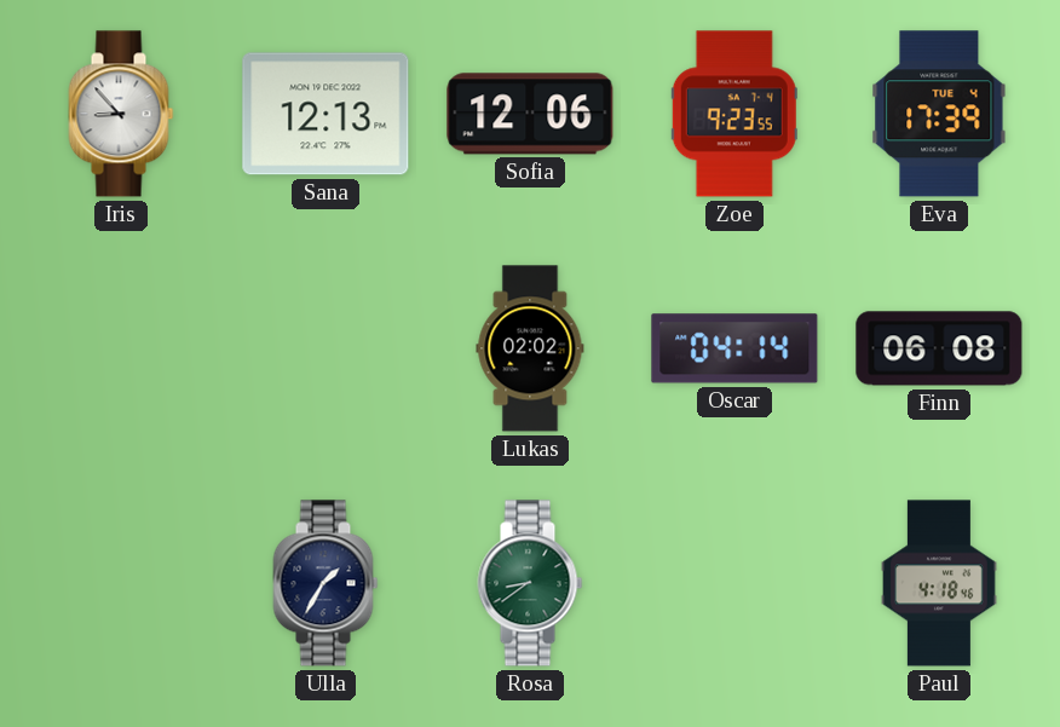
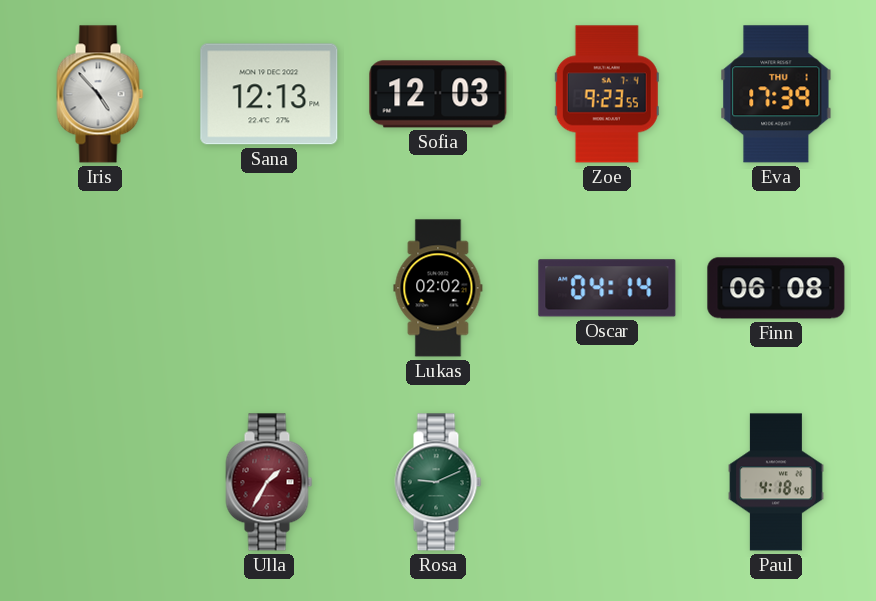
Iris: 8:53 -> 4:53
Sofia: 12:06 -> 12:03
Eva date: TUE 4 -> THU 1
Ulla dial: navy -> burgundy
Rosa: 8:39 -> 9:11
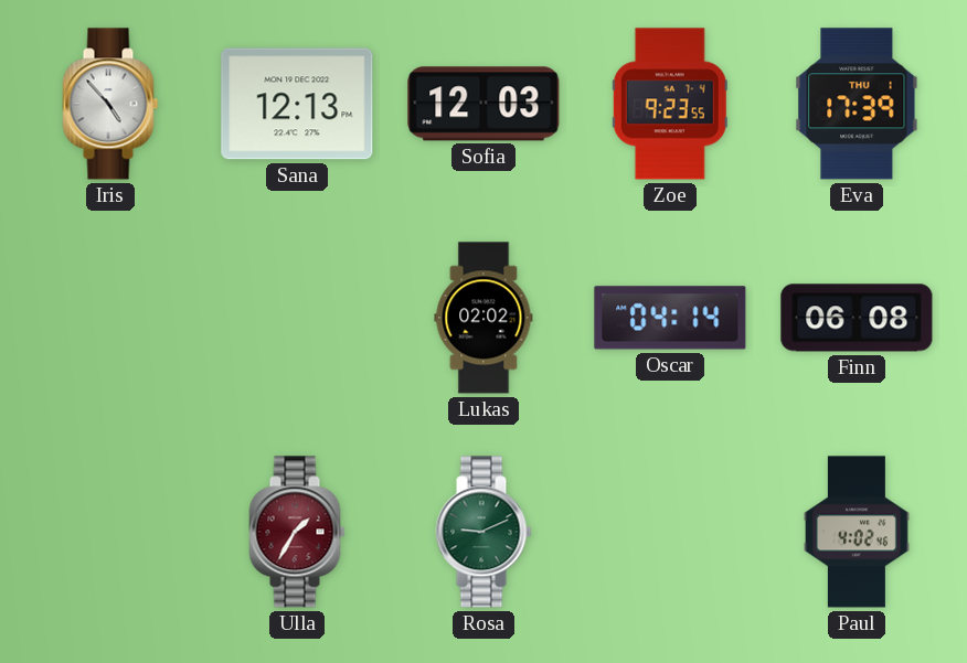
Paul: 4:18 -> 4:02
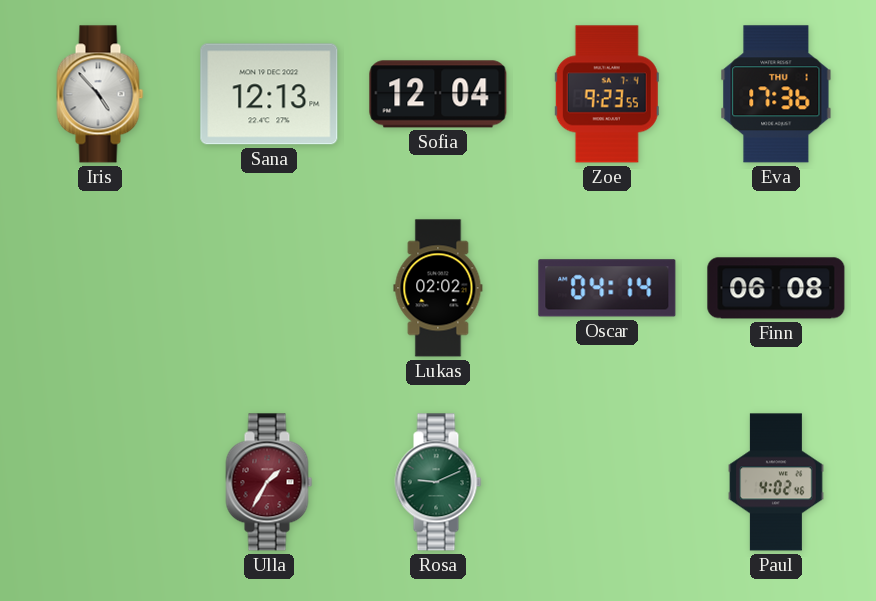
Sofia: 12:03 -> 12:04
Eva: 17:39 -> 17:36
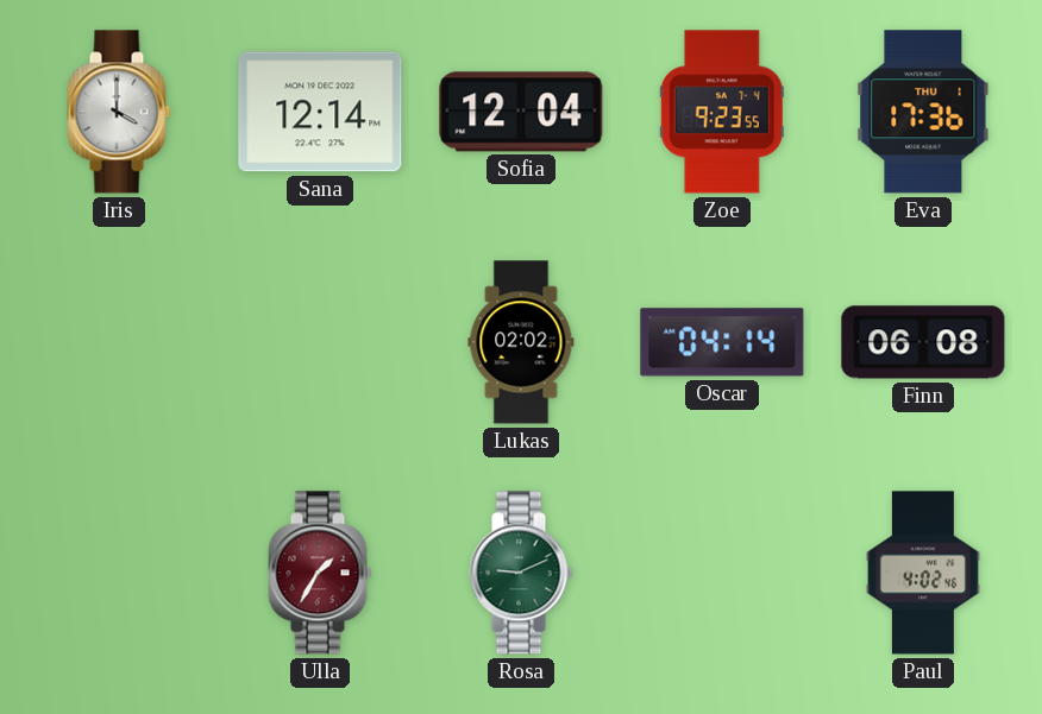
Iris: 4:53 -> 4:00
Sana: 12:13 -> 12:14
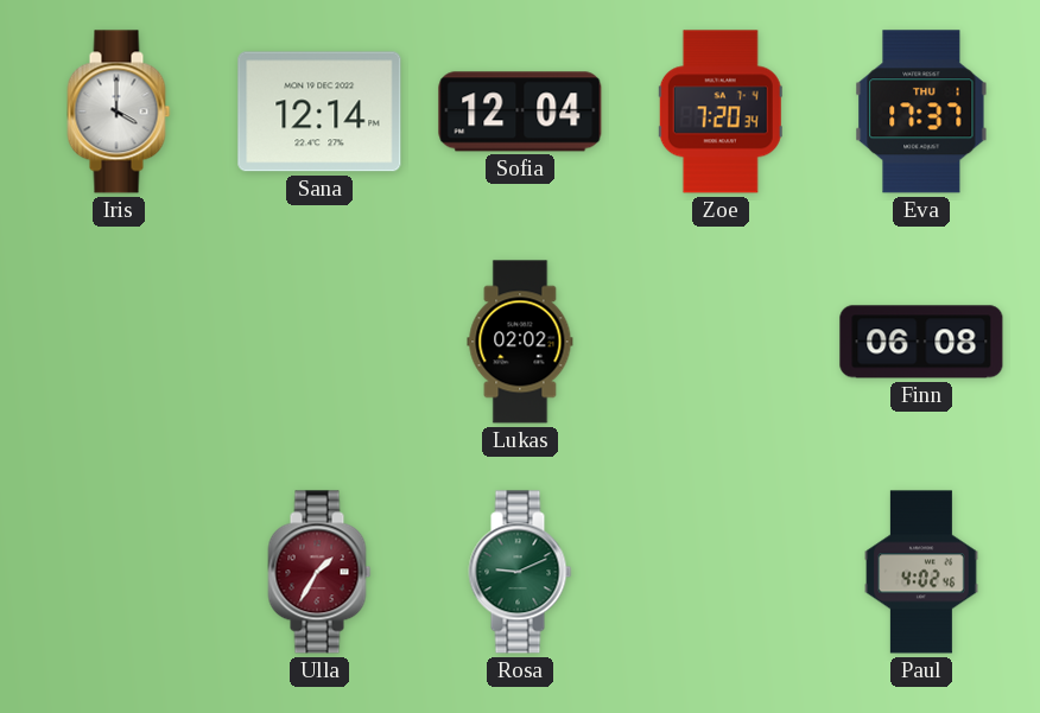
Zoe: 9:23 -> 7:20
Eva: 17:36 -> 17:37
Oscar: 04:14 -> none
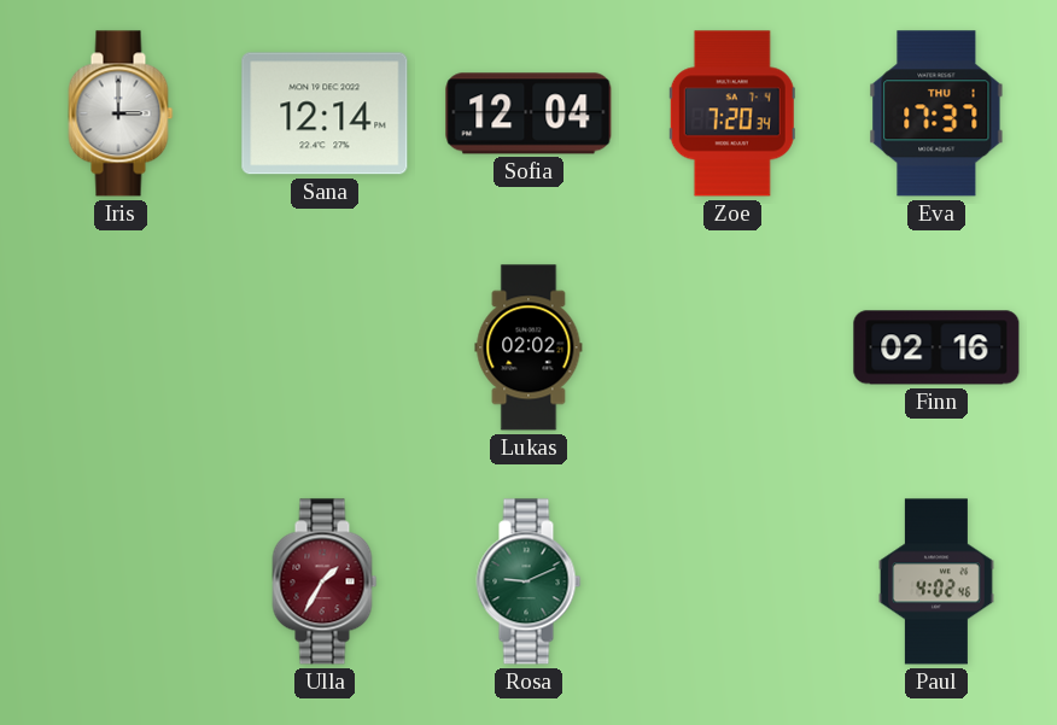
Iris: 4:00 -> 3:00
Finn: 06:08 -> 02:16
